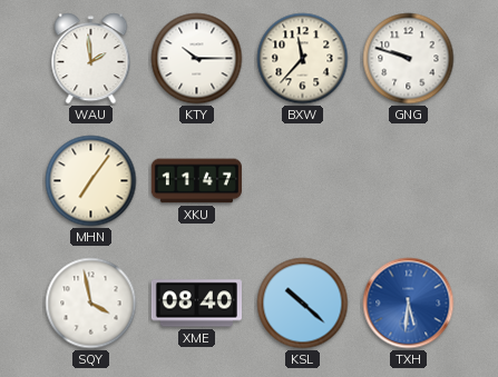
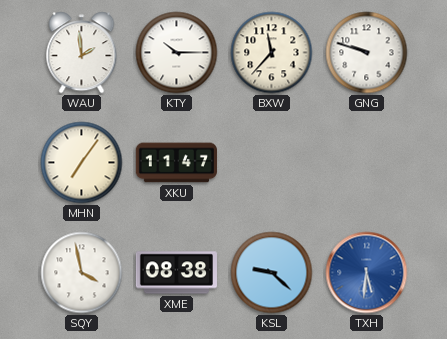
XME: 08:40 -> 08:38
KSL: 10:22 -> 9:22
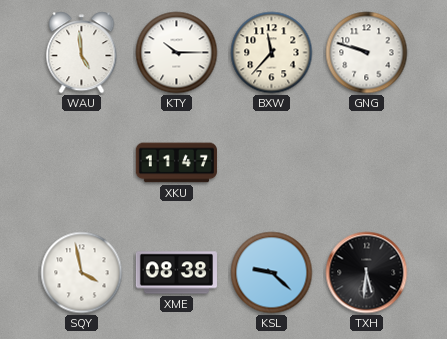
WAU: 1:59 -> 4:59
MHN: 7:06 -> none
TXH dial: blue -> black
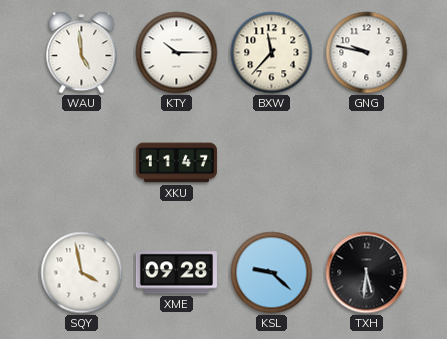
GNG: 9:48 -> 9:47
XME: 08:38 -> 09:28
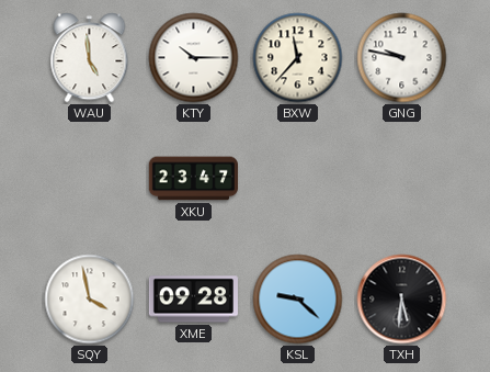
XKU: 11:47 -> 23:47
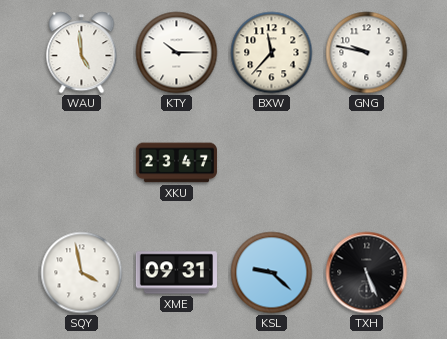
XME: 09:28 -> 09:31
TXH: 5:31 -> 5:26
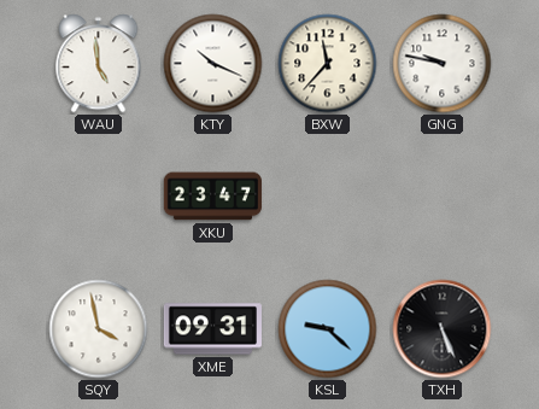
KTY: 10:15 -> 10:19
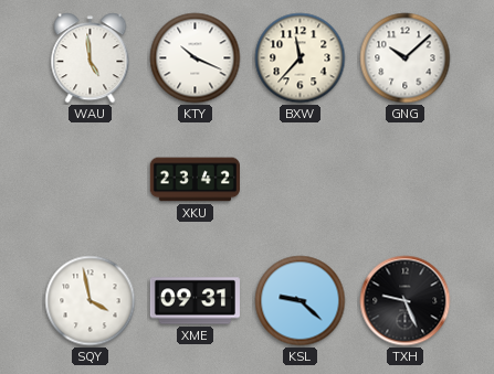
GNG: 9:47 -> 10:08
XKU: 23:47 -> 23:42
TXH: 5:26 -> 9:26
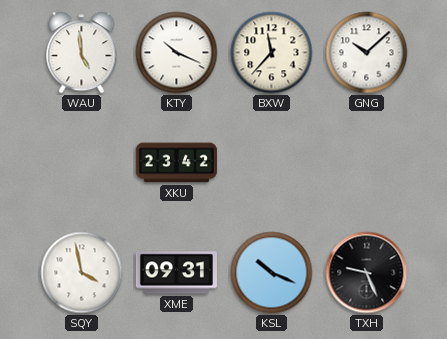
KSL: 9:22 -> 10:19
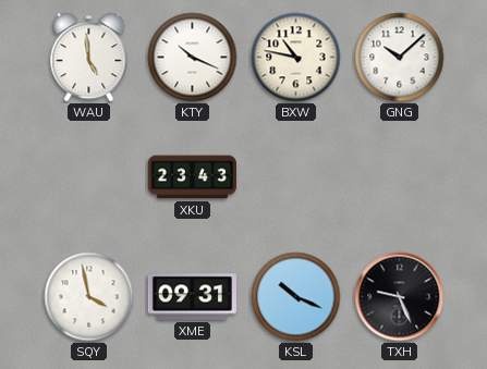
BXW: 11:37 -> 10:47
XKU: 23:42 -> 23:43
